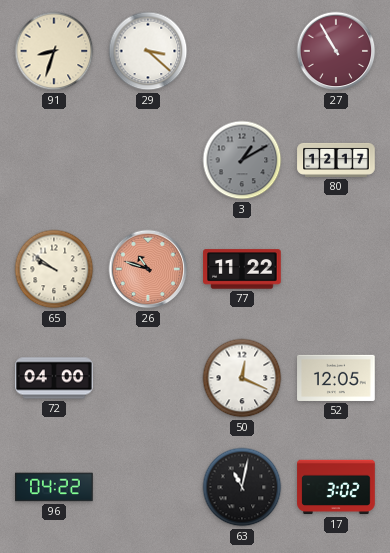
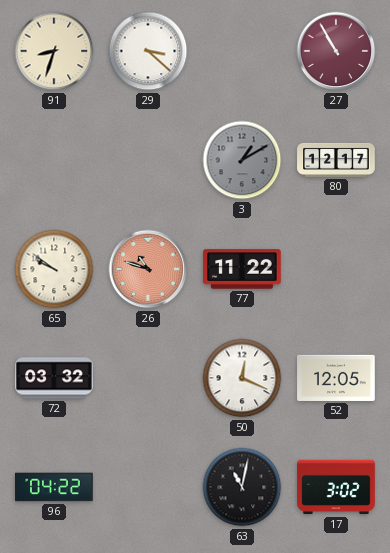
72: 04:00 -> 03:32
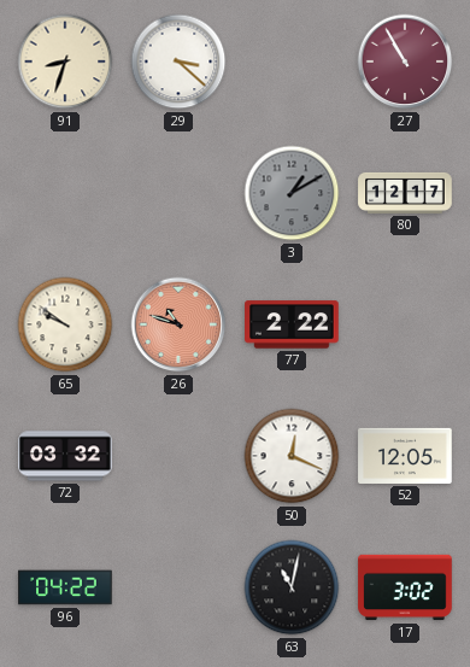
77: 11:22 -> 2:22
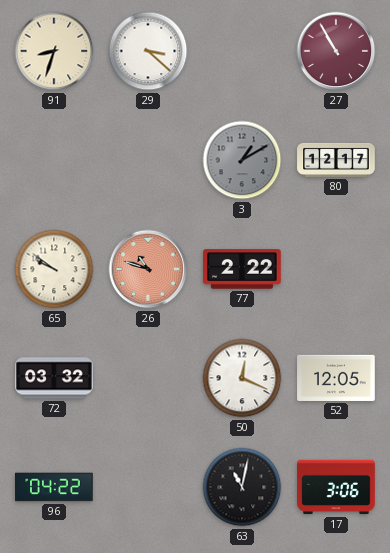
17: 3:02 -> 3:06
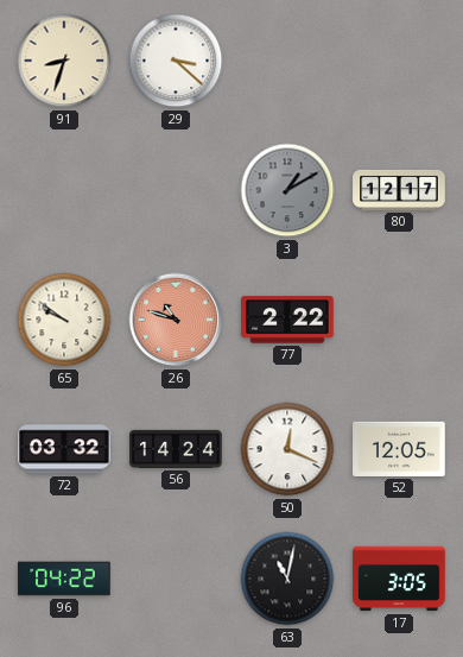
27: 10:55 -> none
56: none -> 14:24
17: 3:06 -> 3:05
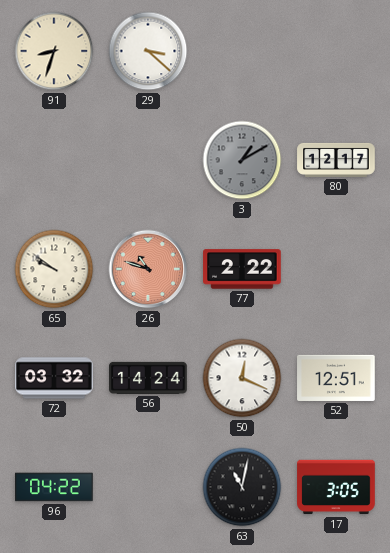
52: 12:05 -> 12:51
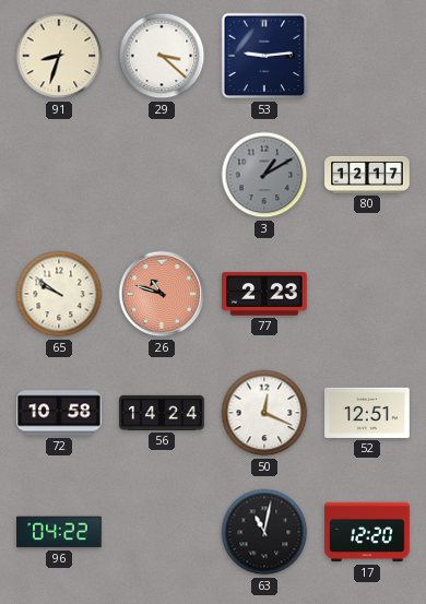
53: none -> 9:14
77: 2:22 -> 2:23
72: 03:32 -> 10:58
17: 3:05 -> 12:20
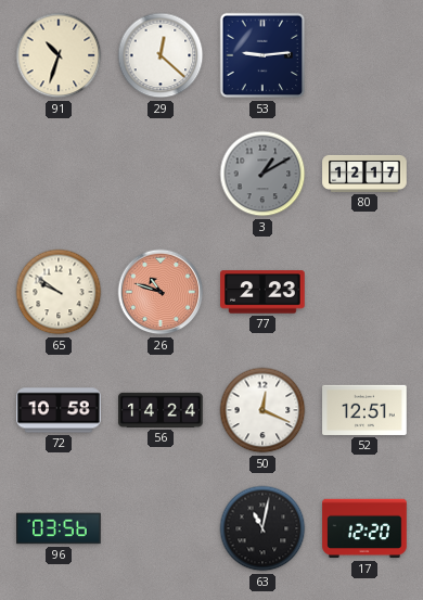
91: 8:33 -> 10:33
29: 3:22 -> 12:22
96: 04:22 -> 03:56
